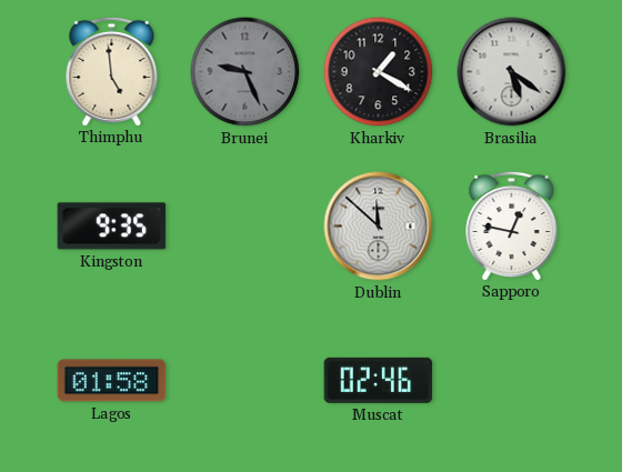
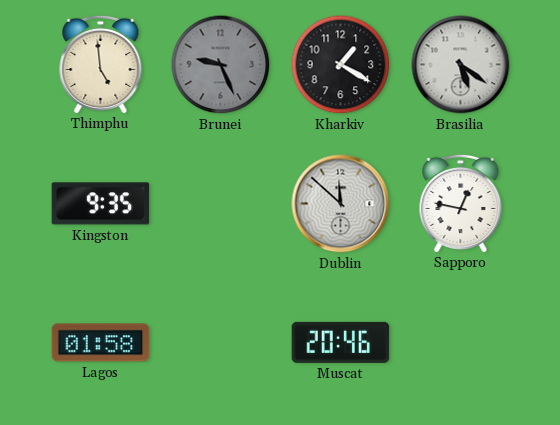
Muscat: 02:46 -> 20:46
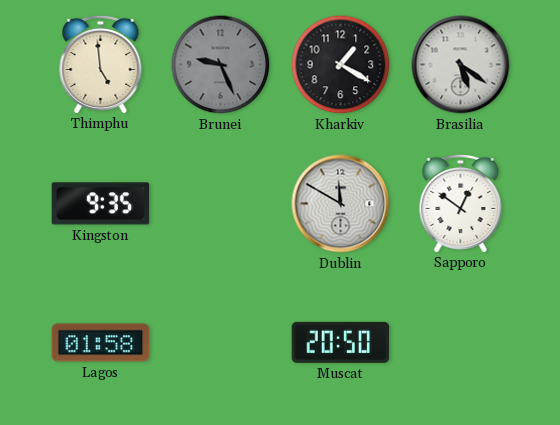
Dublin: 11:52 -> 11:50
Sapporo: 12:47 -> 12:51
Muscat: 20:46 -> 20:50
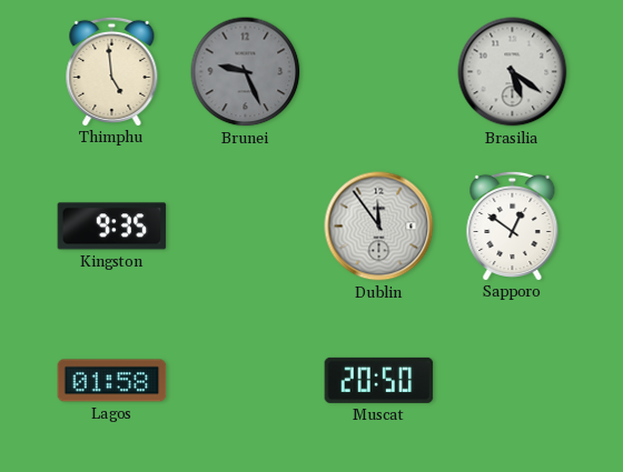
Kharkiv: 1:20 -> none
Dublin: 11:50 -> 11:54
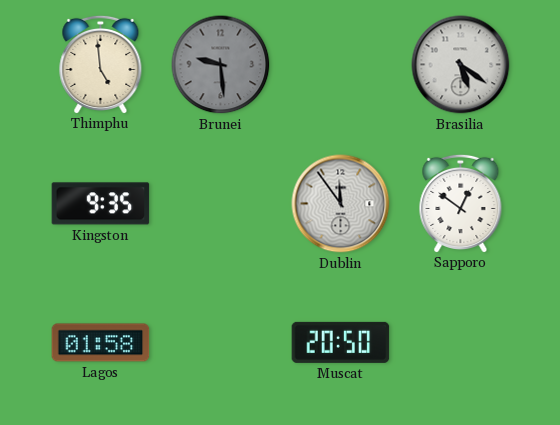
Brunei: 9:26 -> 9:29
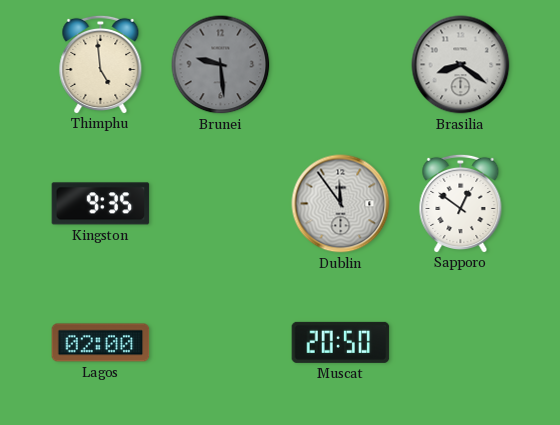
Brasilia: 5:21 -> 8:21
Lagos: 01:58 -> 02:00
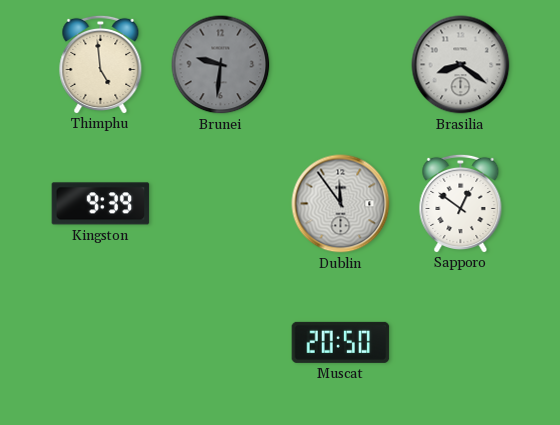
Brunei: 9:29 -> 9:31
Kingston: 9:35 -> 9:39
Lagos: 02:00 -> none
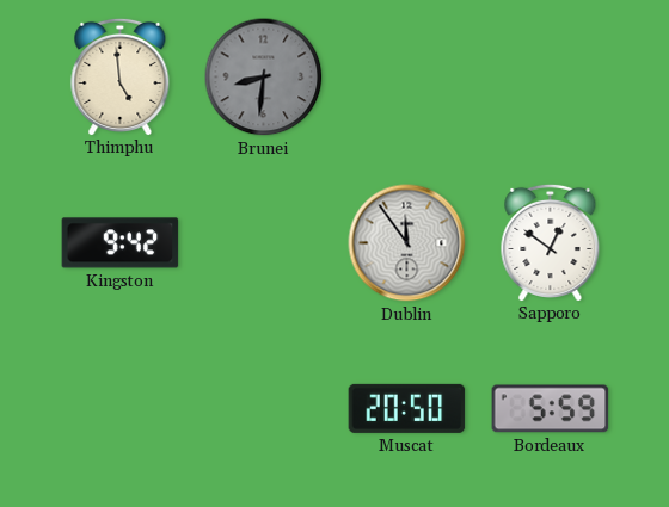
Brunei: 9:31 -> 8:31
Brasilia: 8:21 -> none
Kingston: 9:39 -> 9:42
Bordeaux: none -> 5:59
